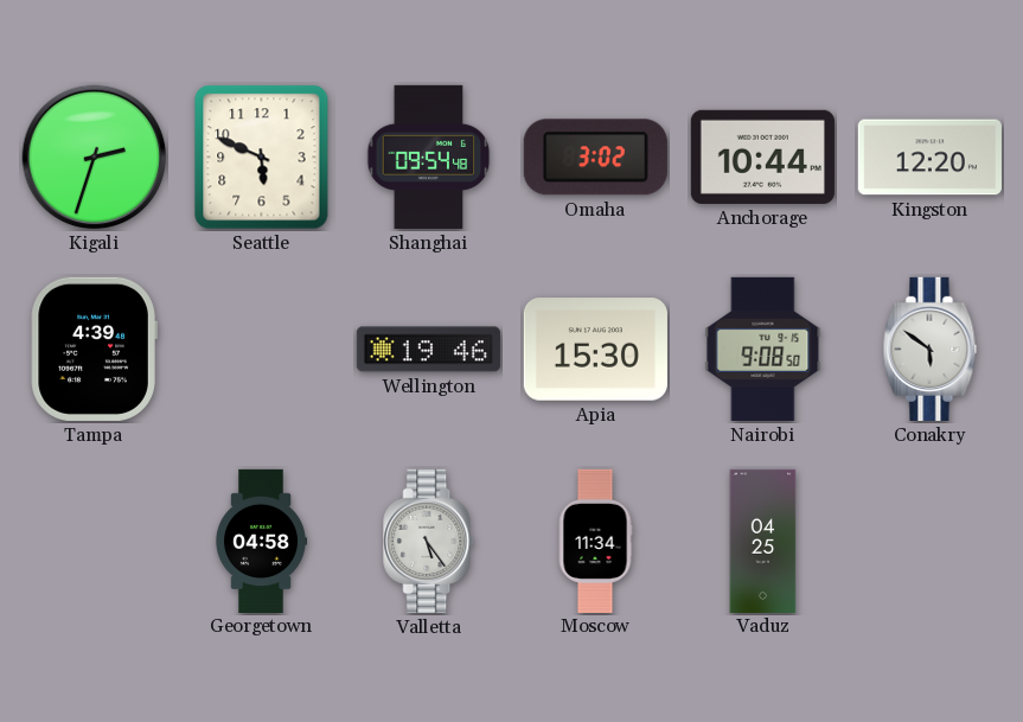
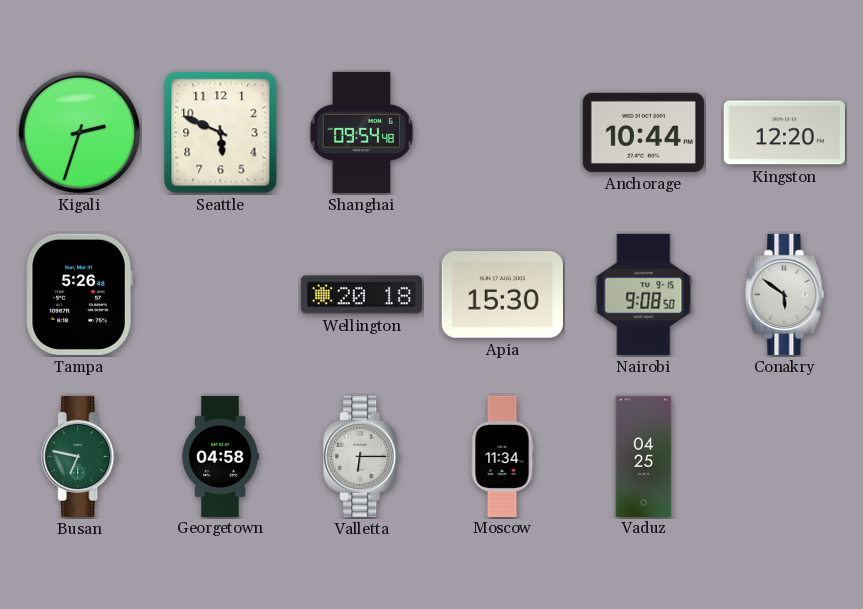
Omaha: 3:02 -> none
Tampa: 4:39 -> 5:26
Wellington: 19:46 -> 20:18
Busan: none -> 6:47
Valletta: 5:24 -> 6:15
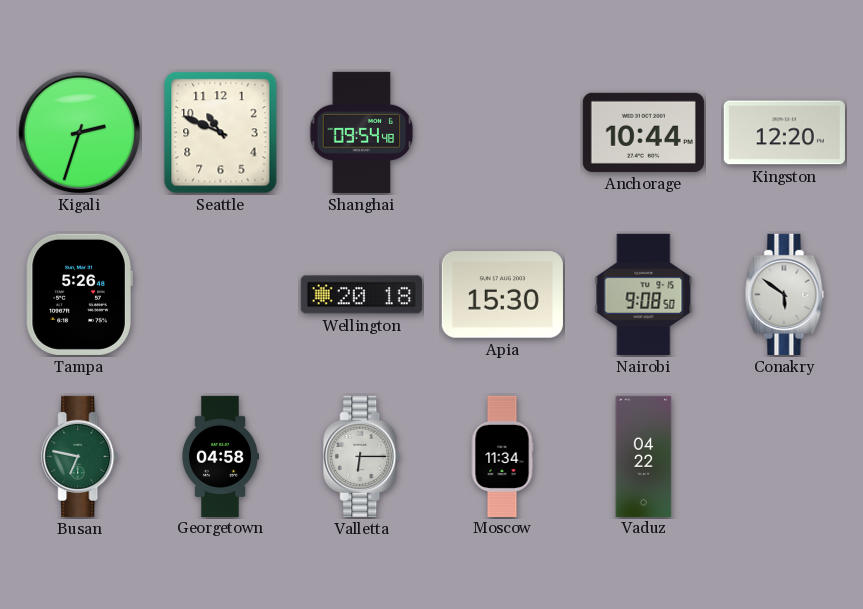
Seattle: 5:49 -> 10:49
Vaduz: 04:25 -> 04:22
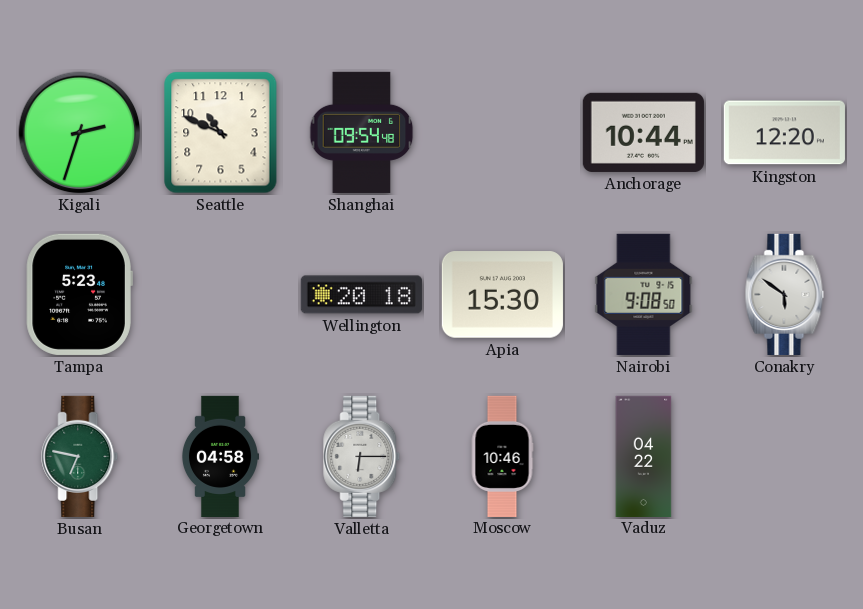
Tampa: 5:26 -> 5:23
Moscow: 11:34 -> 10:46
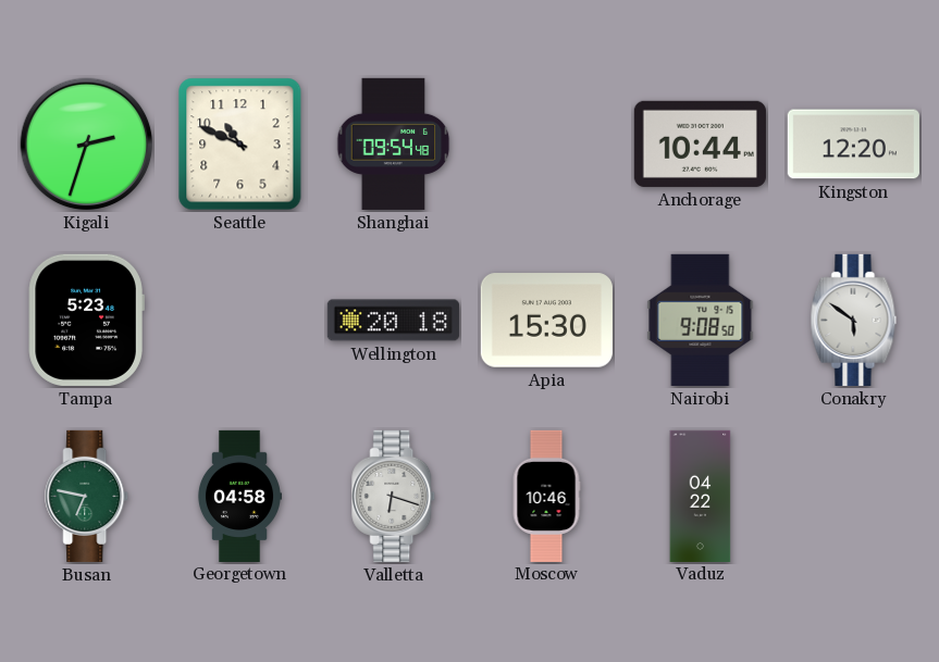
Valletta: 6:15 -> 6:18
